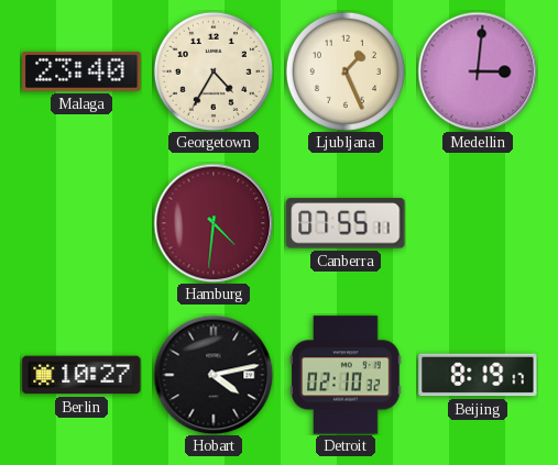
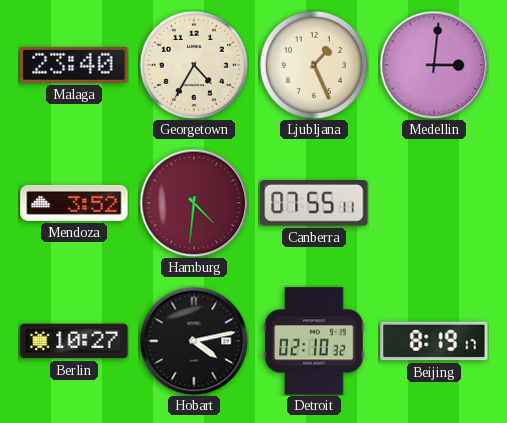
Mendoza: none -> 3:52
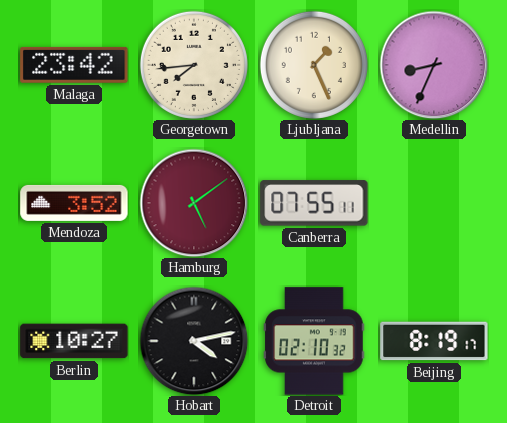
Malaga: 23:40 -> 23:42
Georgetown: 4:35 -> 7:44
Medellin: 3:01 -> 8:34
Hamburg: 4:31 -> 5:09
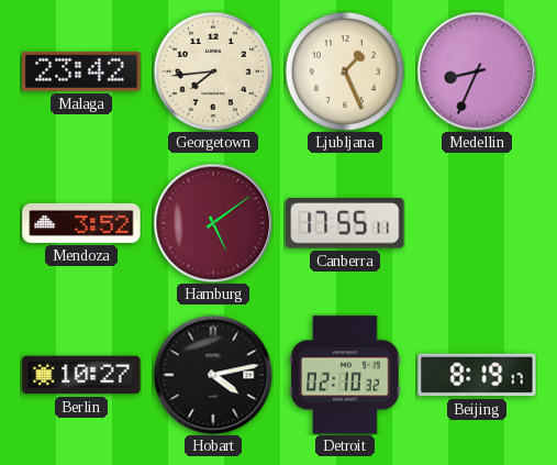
Canberra: 07:55 -> 17:55
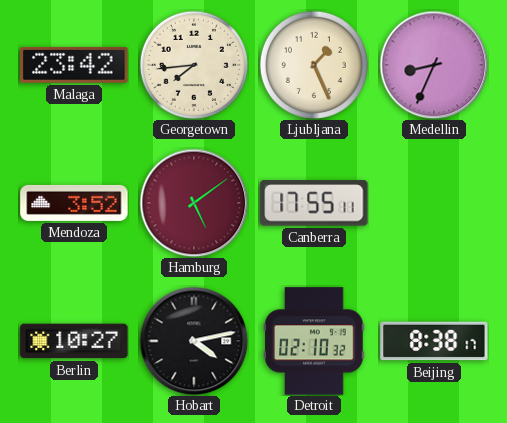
Beijing: 8:19 -> 8:38
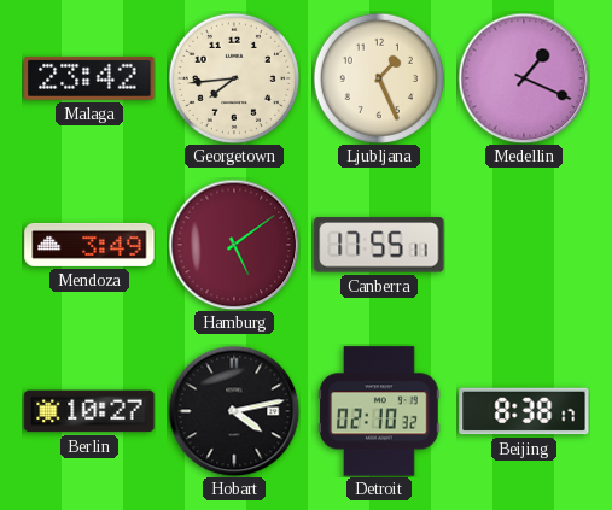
Medellin: 8:34 -> 1:19
Mendoza: 3:52 -> 3:49
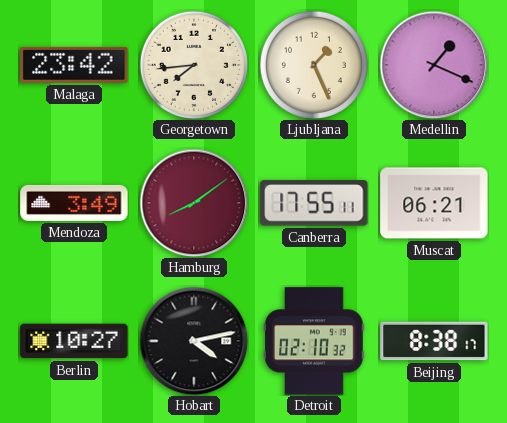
Hamburg: 5:09 -> 8:09
Muscat: none -> 06:21
